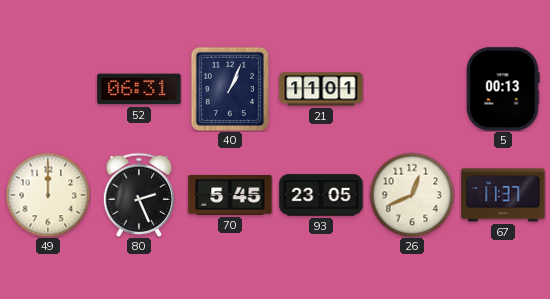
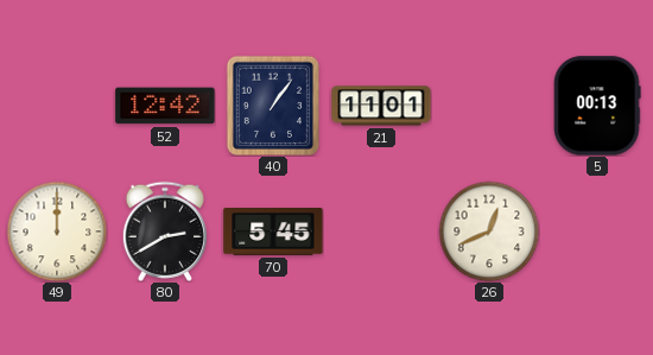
52: 06:31 -> 12:42
40: 1:04 -> 1:06
80: 2:26 -> 2:40
93: 23:05 -> none
67: 11:37 -> none
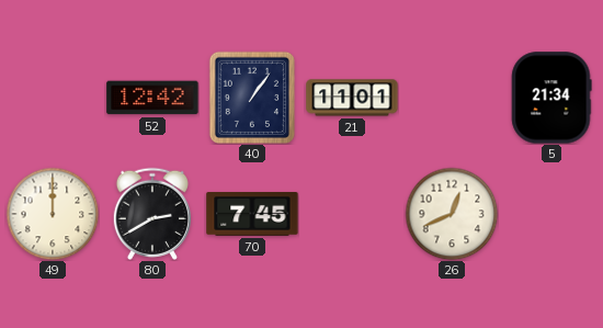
5: 00:13 -> 21:34
70: 5:45 -> 7:45
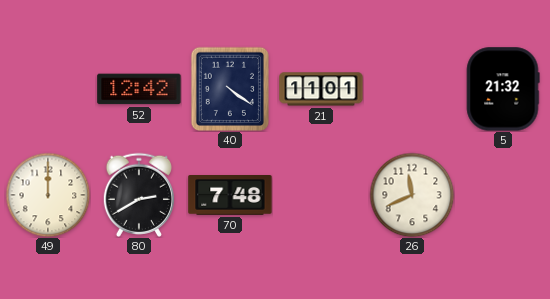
40: 1:06 -> 4:21
5: 21:34 -> 21:32
70: 7:45 -> 7:48
26: 12:41 -> 11:41
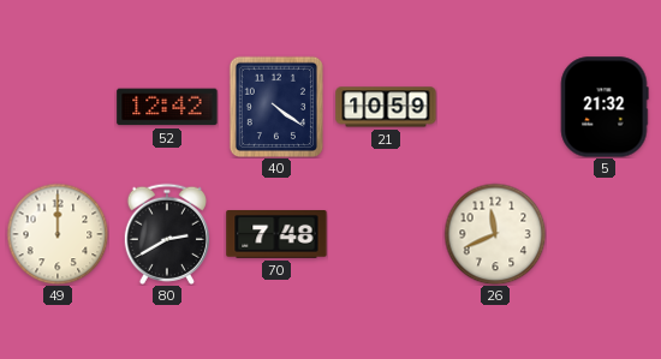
21: 11:01 -> 10:59
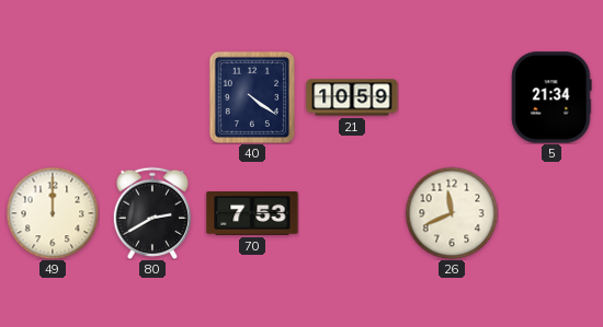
52: 12:42 -> none
5: 21:32 -> 21:34
70: 7:48 -> 7:53
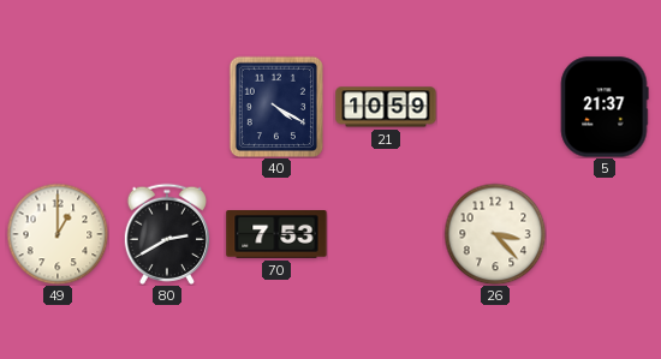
40: 4:21 -> 4:20
5: 21:34 -> 21:37
49: 12:00 -> 1:00
26: 11:41 -> 3:23
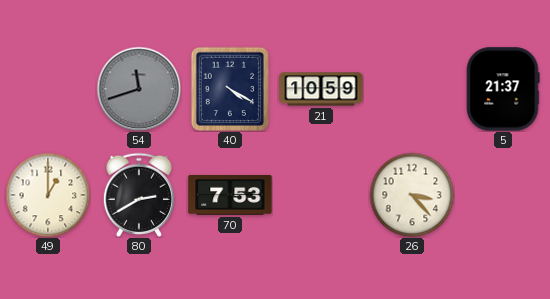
54: none -> 11:42
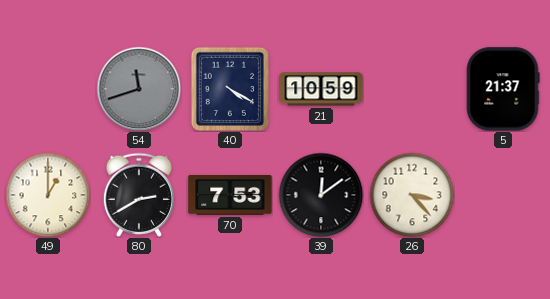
39: none -> 12:09
